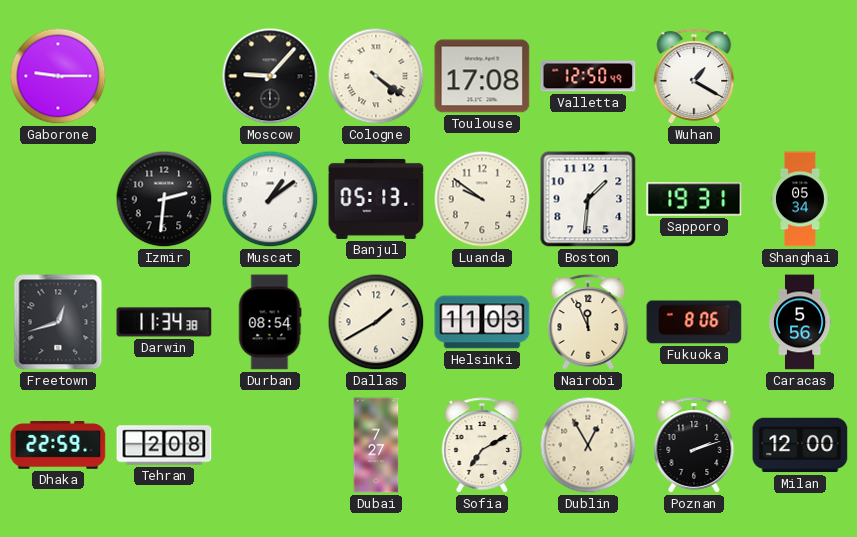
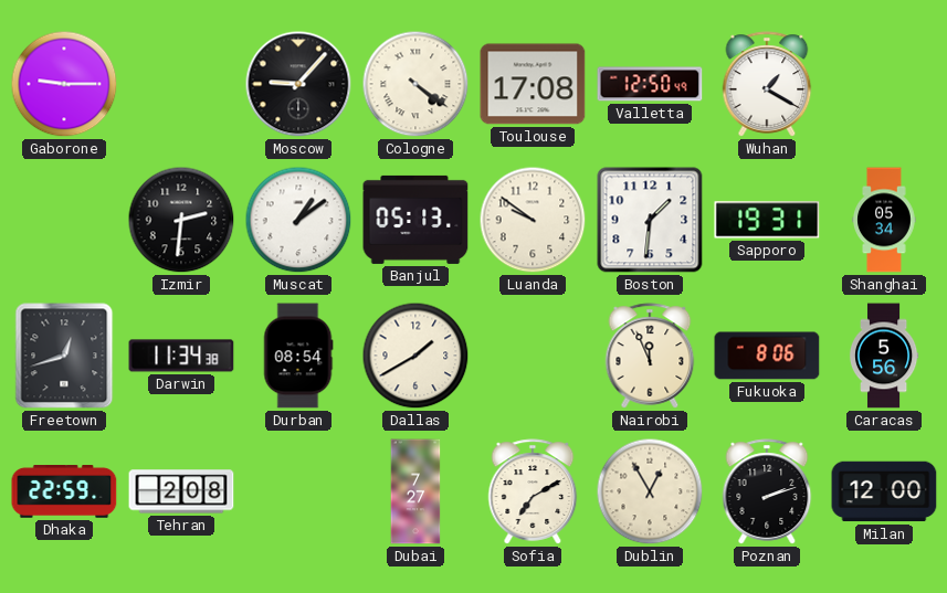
Helsinki: 11:03 -> none
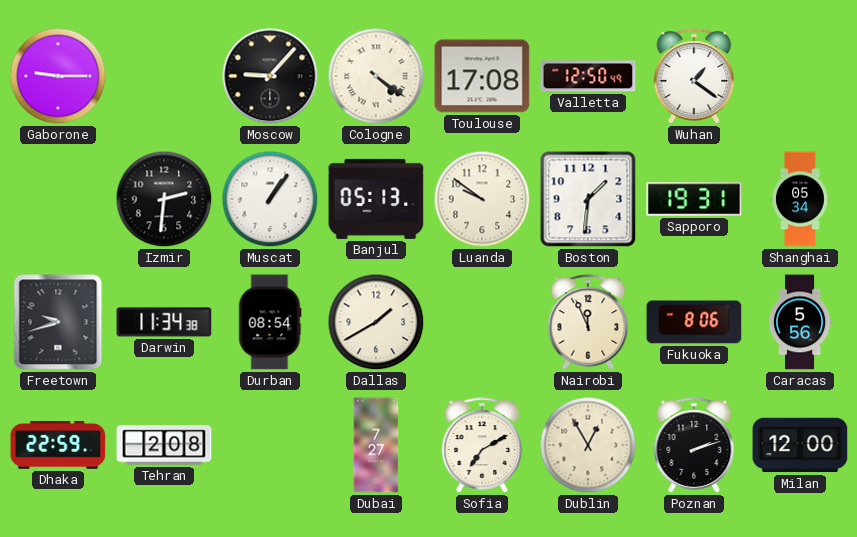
Wuhan: 1:20 -> 1:21
Muscat: 1:09 -> 1:06
Freetown: 12:42 -> 9:42
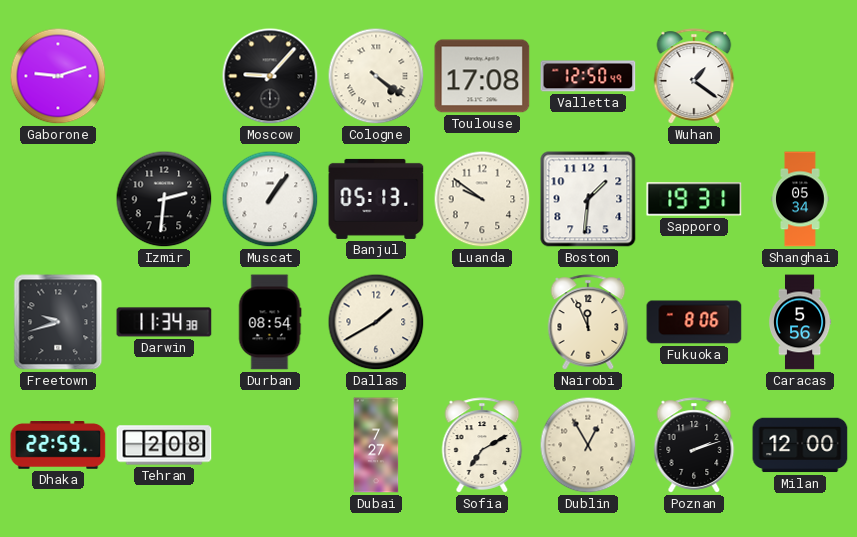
Gaborone: 9:15 -> 9:12
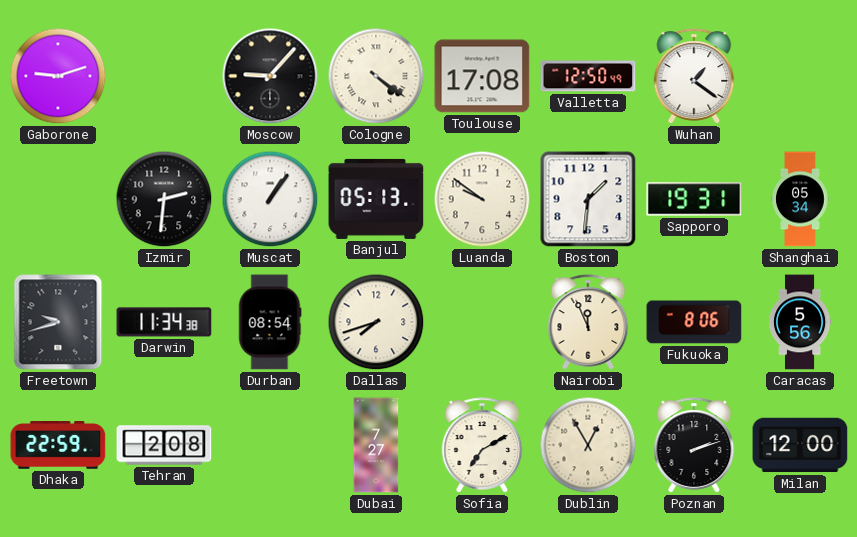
Dallas: 1:40 -> 7:42
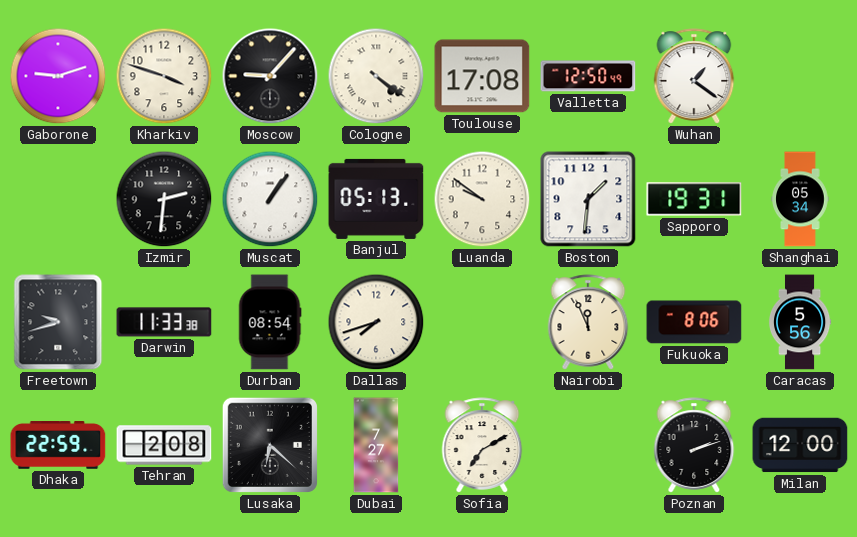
Kharkiv: none -> 3:48
Darwin: 11:34 -> 11:33
Lusaka: none -> 6:22
Dublin: 12:55 -> none
